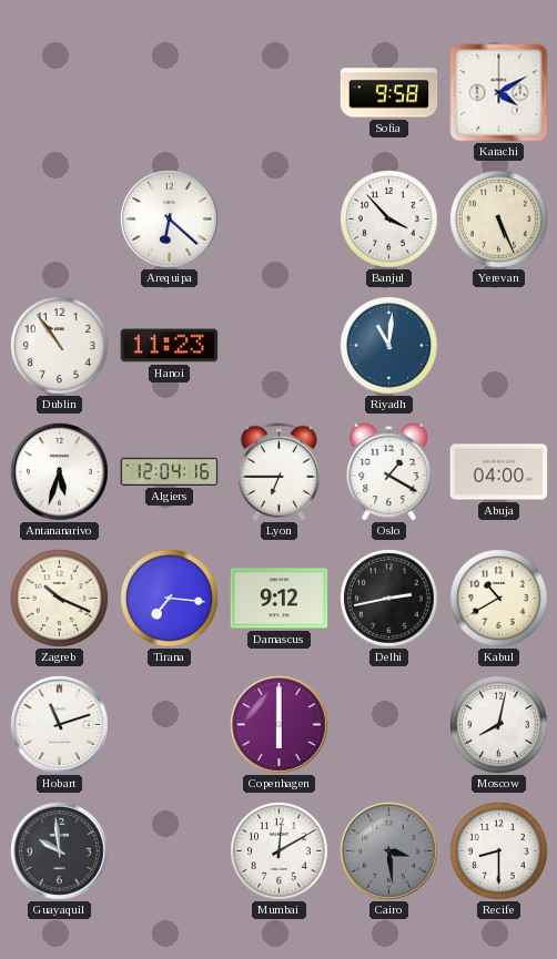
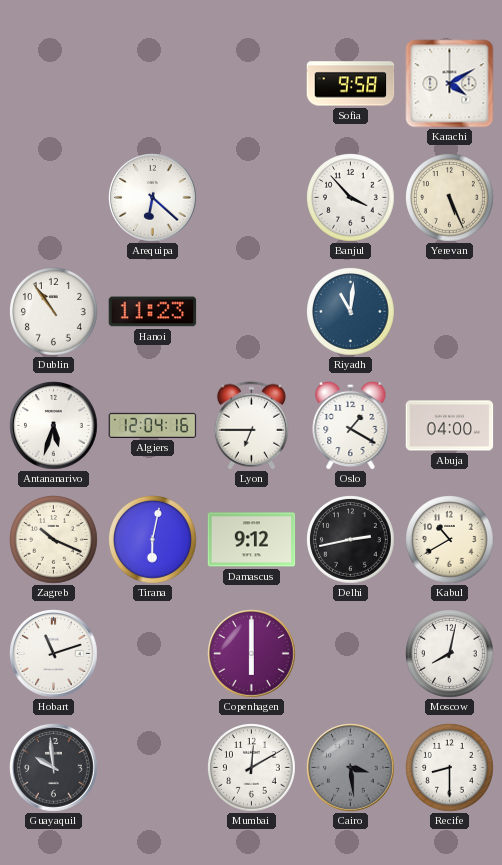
Tirana: 7:16 -> 6:02
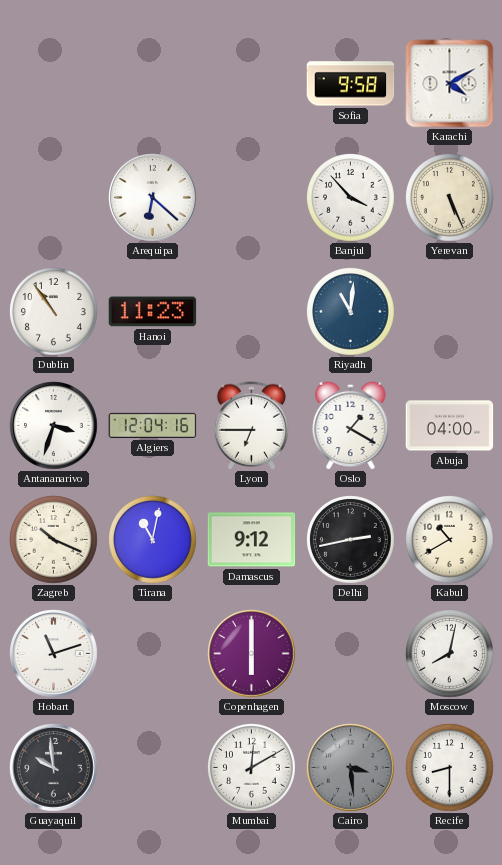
Antananarivo: 5:33 -> 3:33
Tirana: 6:02 -> 11:02
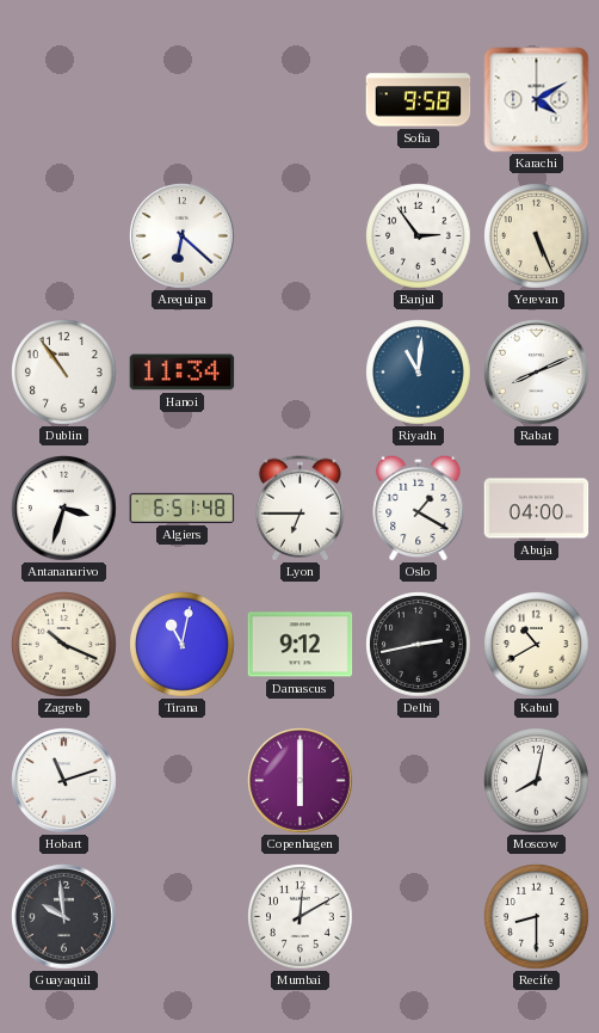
Banjul: 3:53 -> 2:54
Hanoi: 11:23 -> 11:34
Rabat: none -> 8:11
Algiers: 12:04 -> 6:51
Cairo: 3:29 -> none
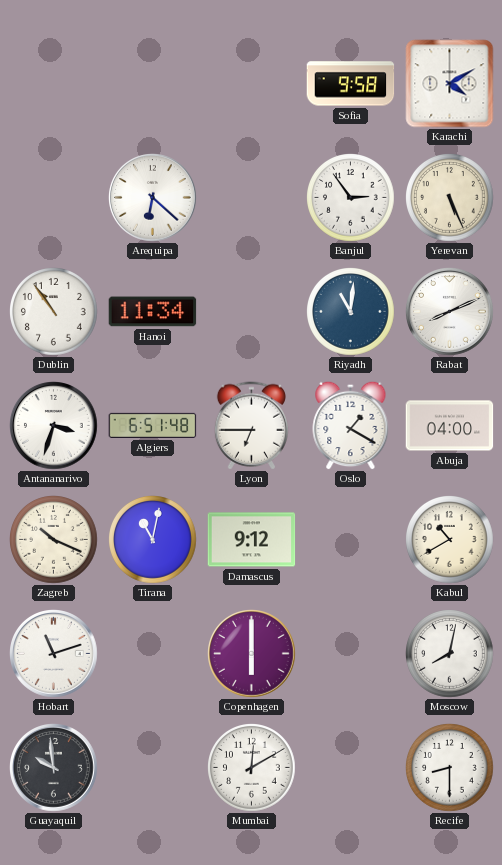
Delhi: 2:43 -> none
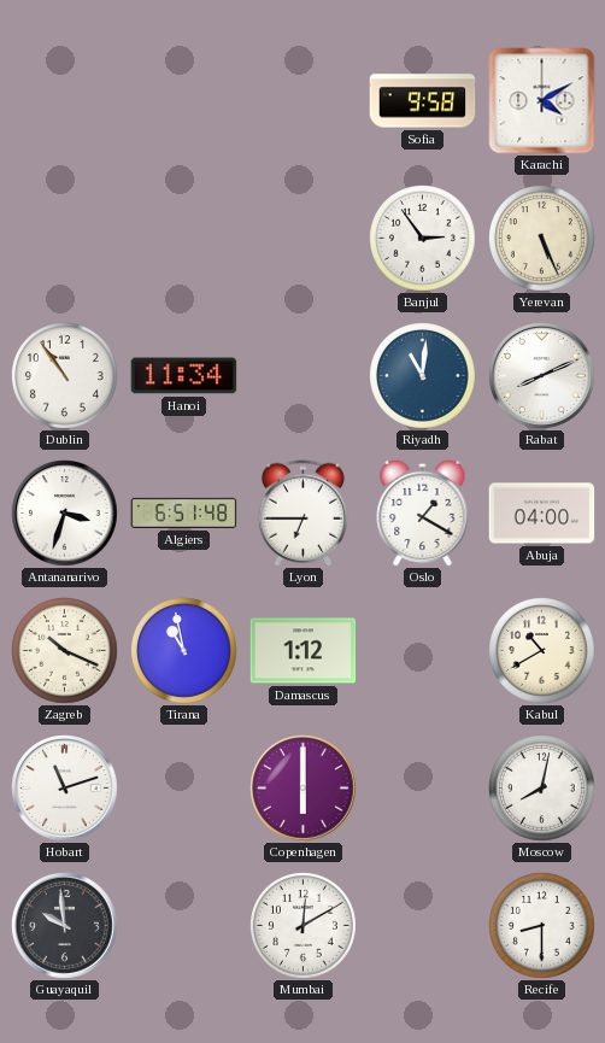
Arequipa: 6:22 -> none
Tirana: 11:02 -> 10:58
Damascus: 9:12 -> 1:12
